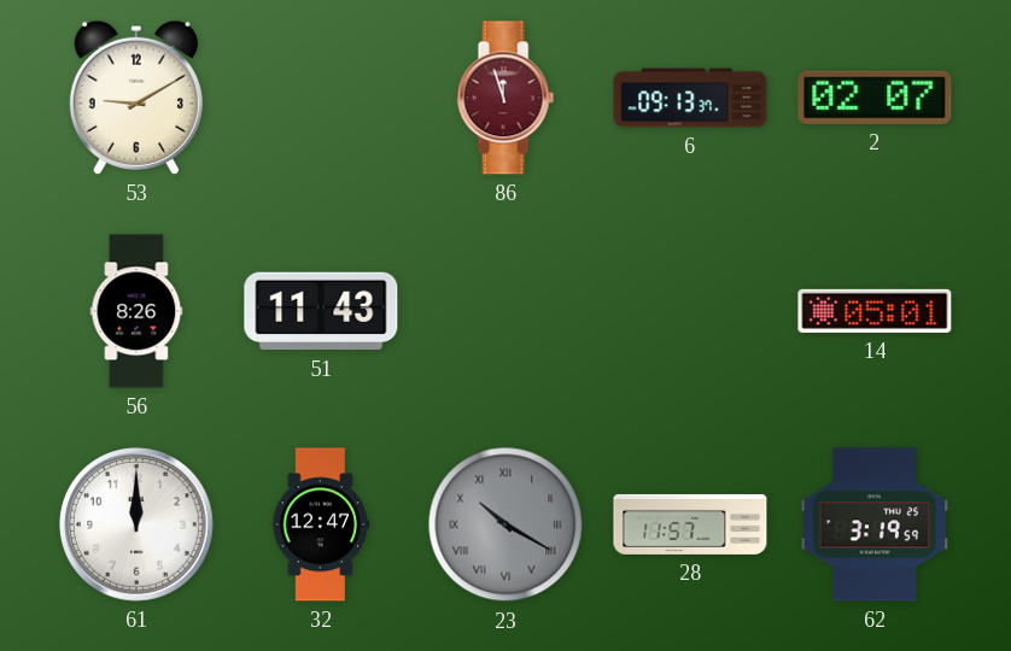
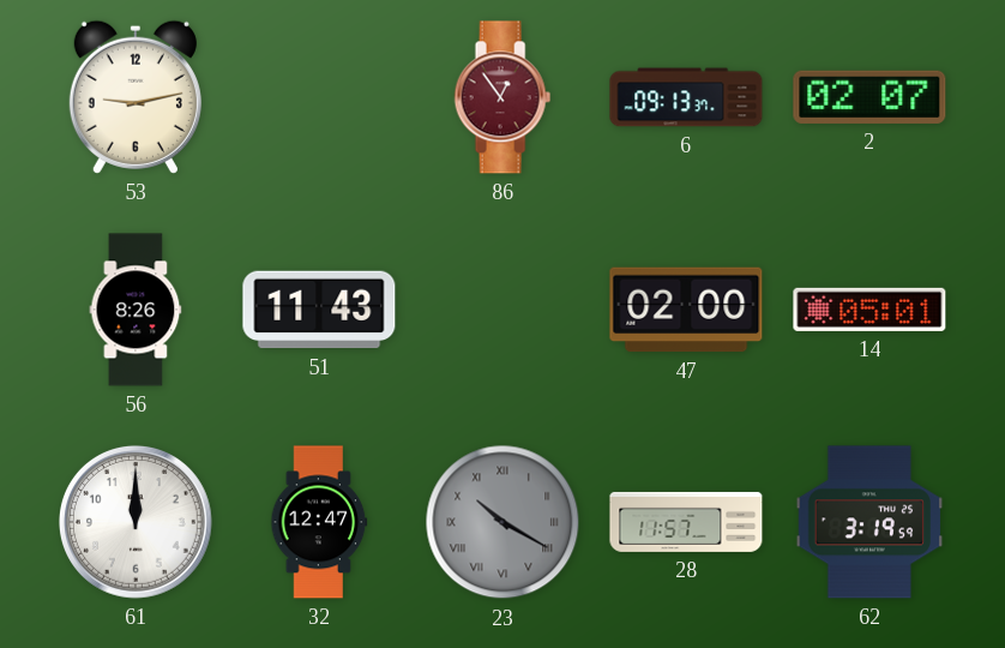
53: 9:10 -> 9:13
86: 11:57 -> 12:54
47: none -> 02:00
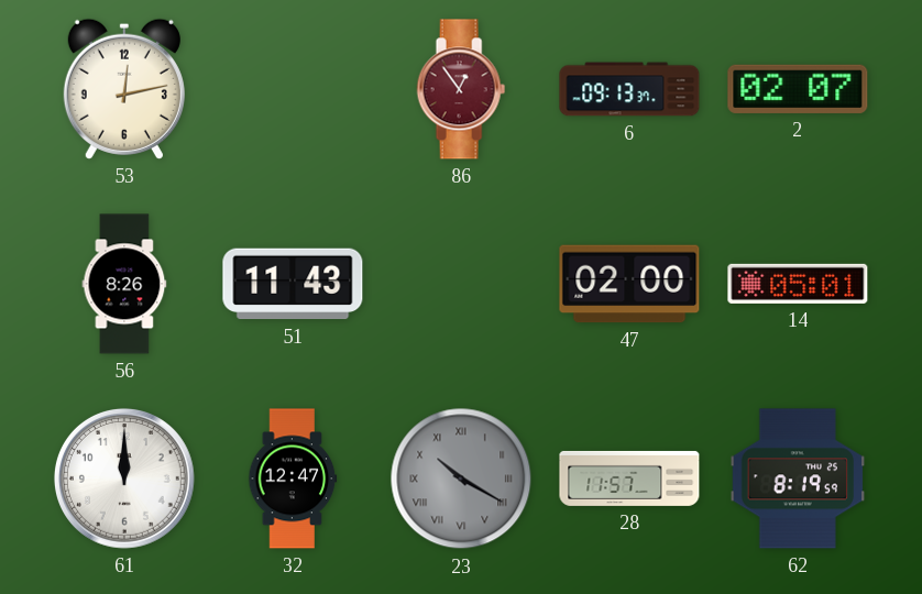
53: 9:13 -> 12:13
62: 3:19 -> 8:19
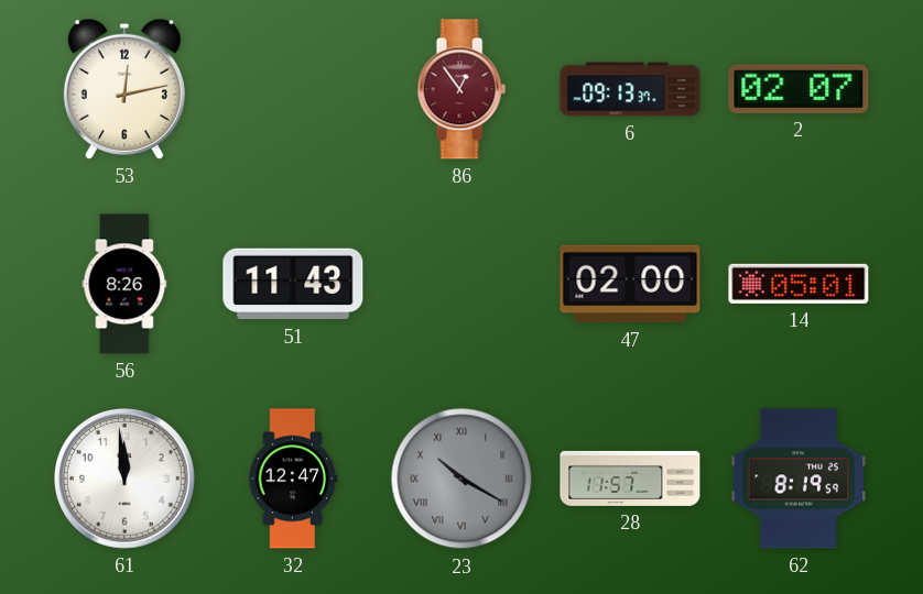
61: 12:00 -> 11:59
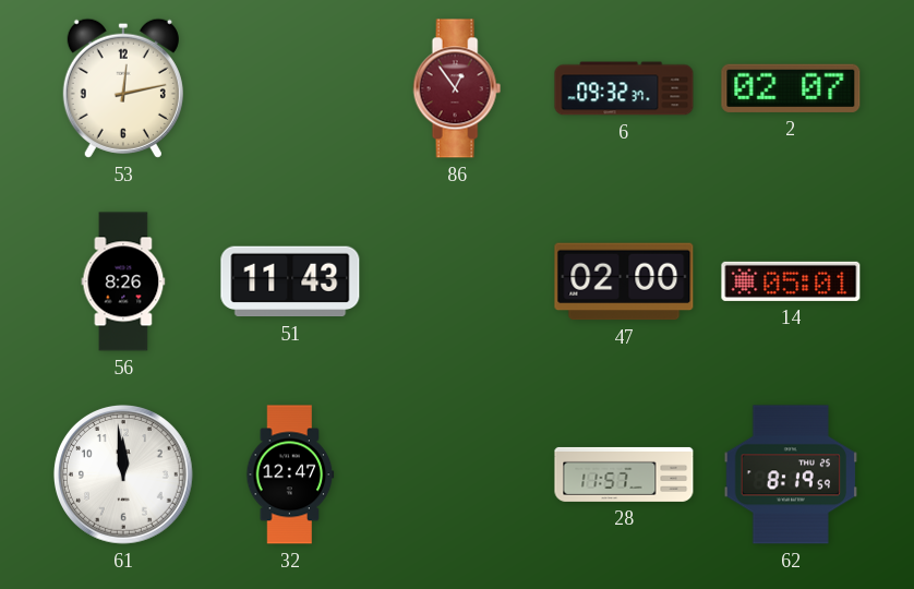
6: 09:13 -> 09:32
23: 10:20 -> none
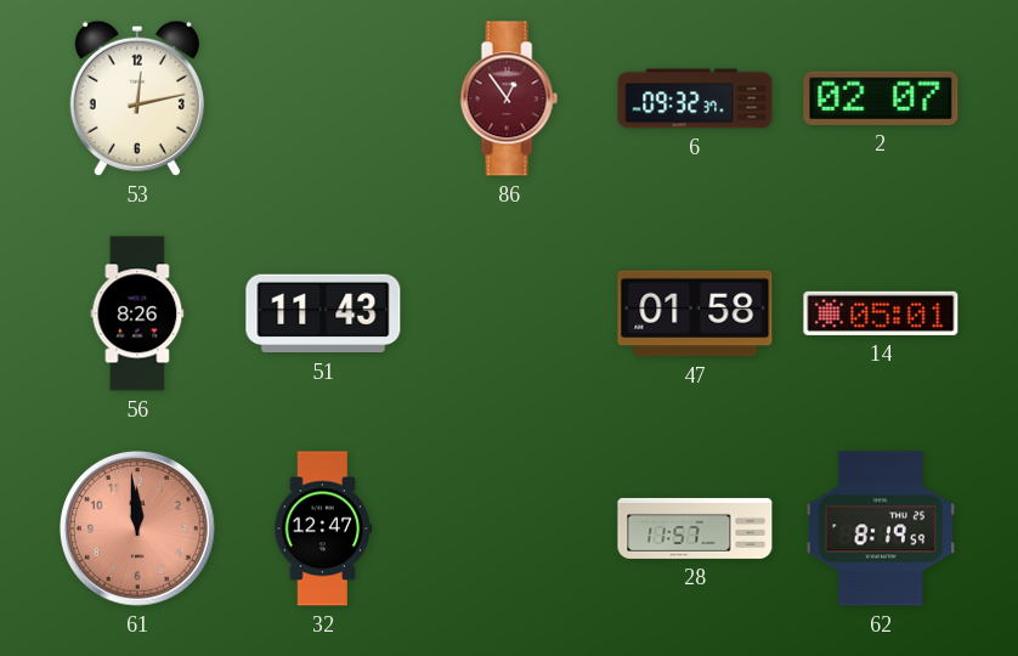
47: 02:00 -> 01:58
61 dial: white -> salmon
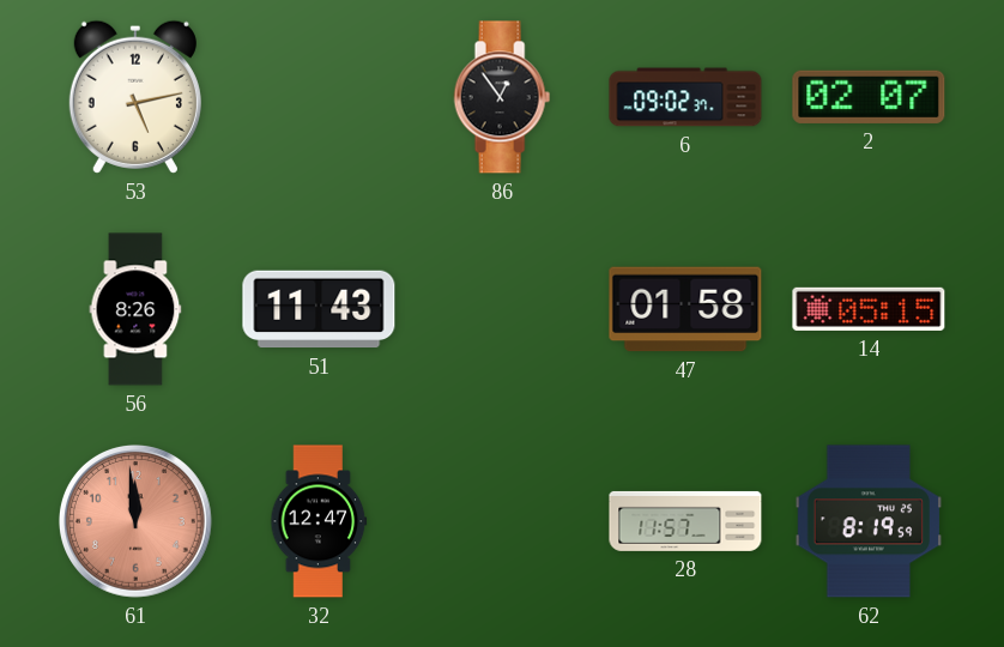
53: 12:13 -> 5:13
86 dial: burgundy -> black
6: 09:32 -> 09:02
14: 05:01 -> 05:15
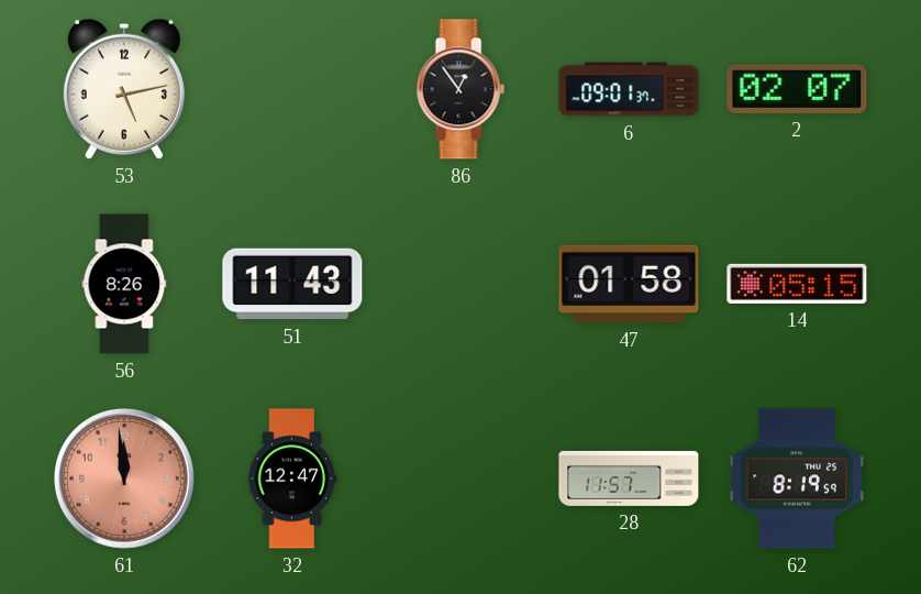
6: 09:02 -> 09:01
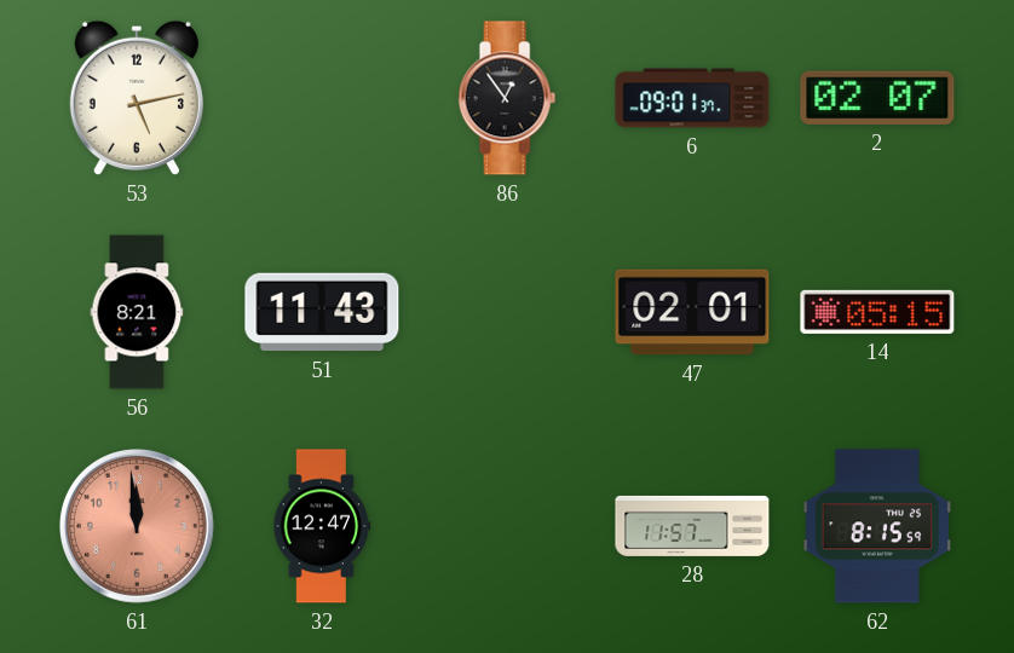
56: 8:26 -> 8:21
47: 01:58 -> 02:01
62: 8:19 -> 8:15
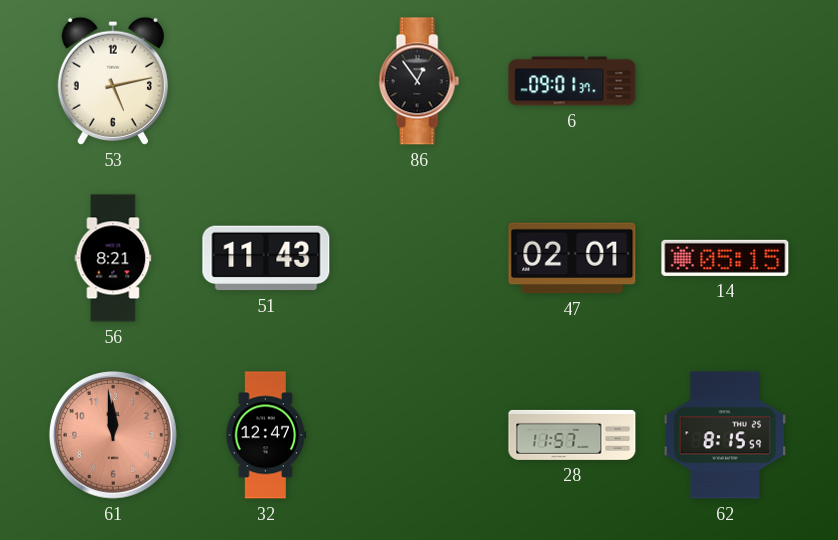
2: 02:07 -> none
